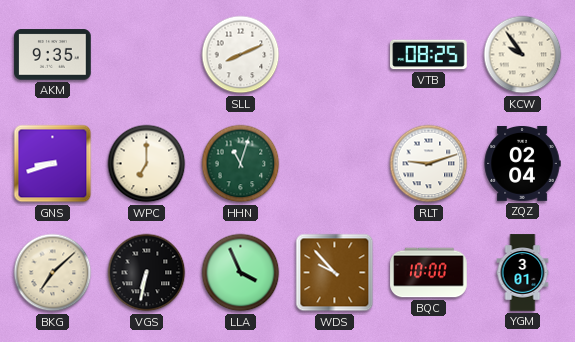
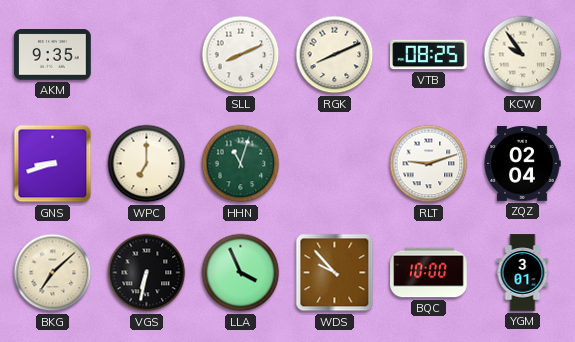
RGK: none -> 8:11
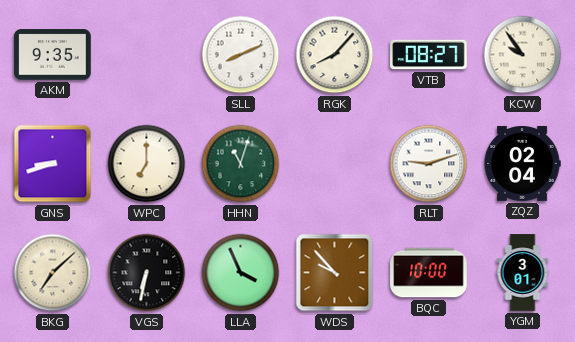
RGK: 8:11 -> 8:07
VTB: 08:25 -> 08:27
